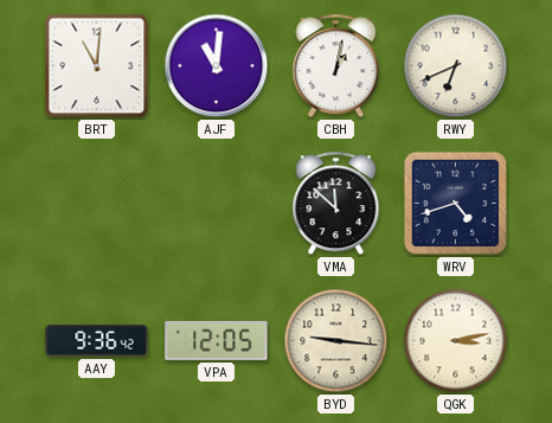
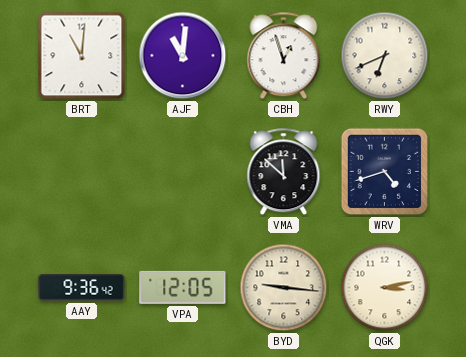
CBH: 1:02 -> 12:57
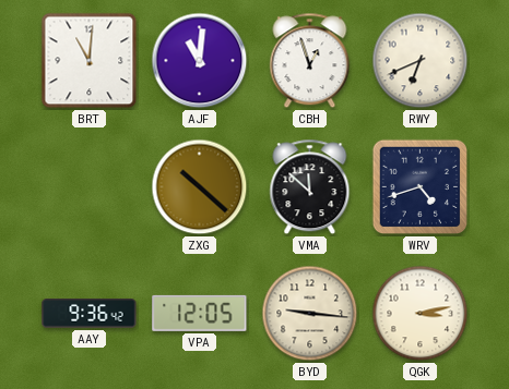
ZXG: none -> 10:22
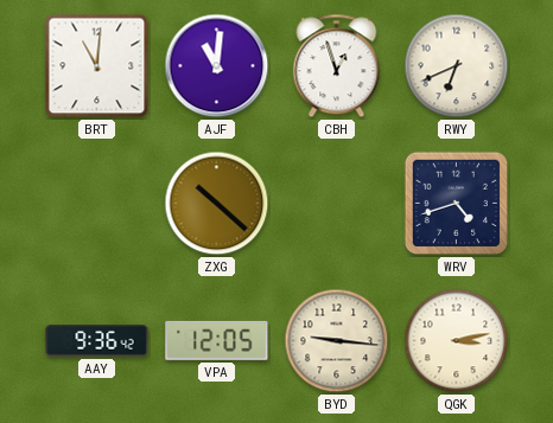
VMA: 11:52 -> none
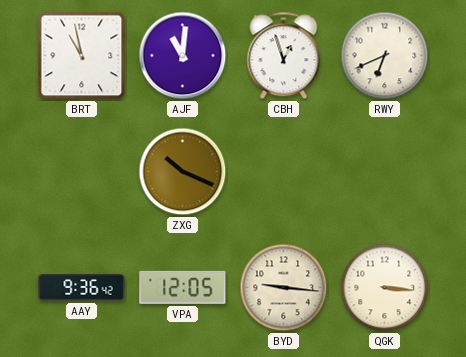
BRT: 11:01 -> 10:58
ZXG: 10:22 -> 10:19
WRV: 4:42 -> none
QGK: 3:13 -> 3:16
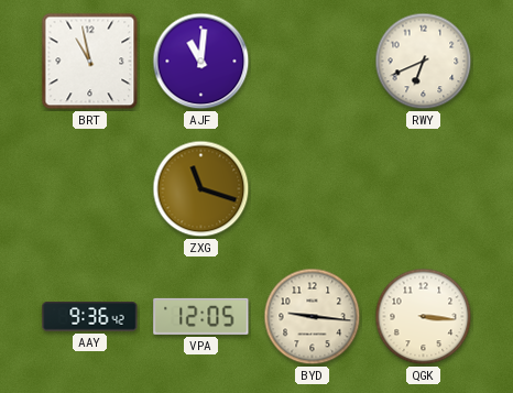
CBH: 12:57 -> none
ZXG: 10:19 -> 11:18
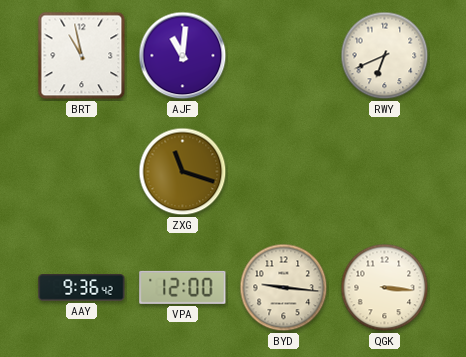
VPA: 12:05 -> 12:00
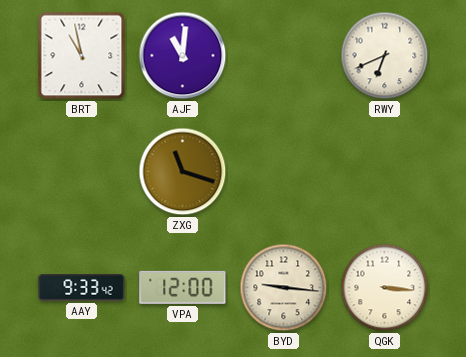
AAY: 9:36 -> 9:33
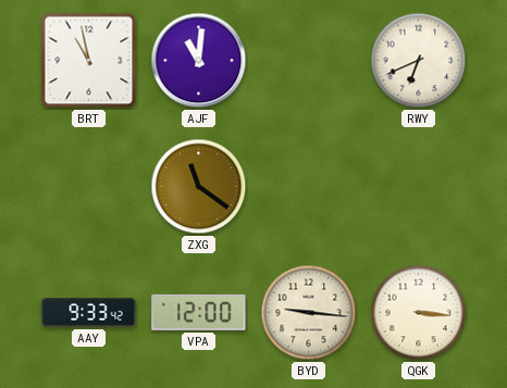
ZXG: 11:18 -> 11:21
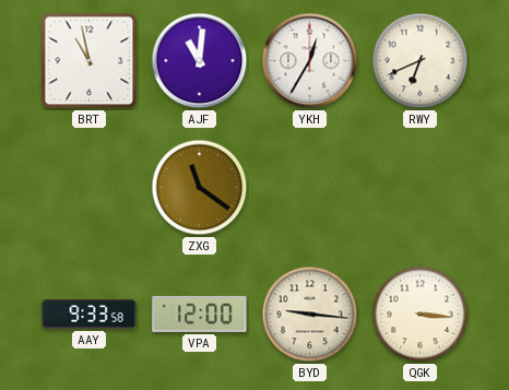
YKH: none -> 12:35
AAY: 9:33:42 -> 9:33:58
